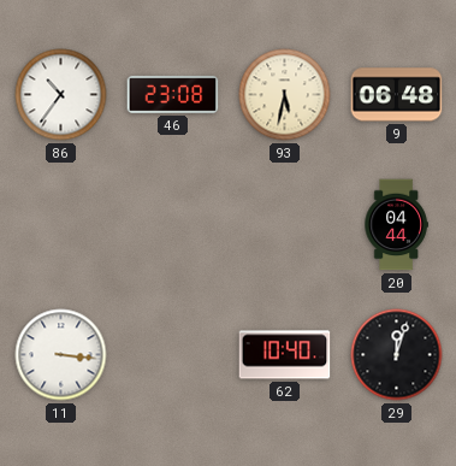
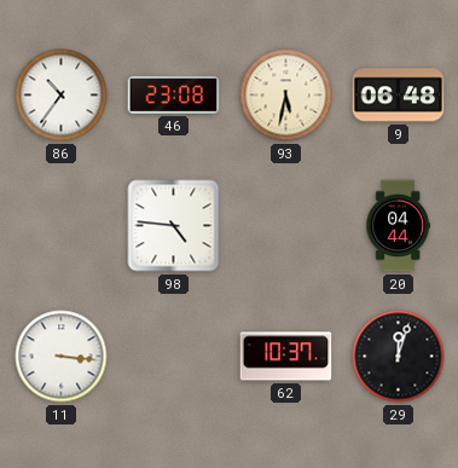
98: none -> 4:46
62: 10:40 -> 10:37
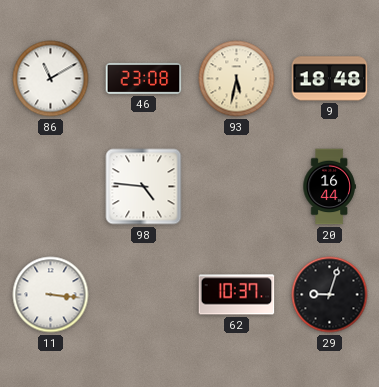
86: 10:36 -> 11:10
9: 06:48 -> 18:48
20: 04:44 -> 16:44
29: 12:03 -> 9:03
